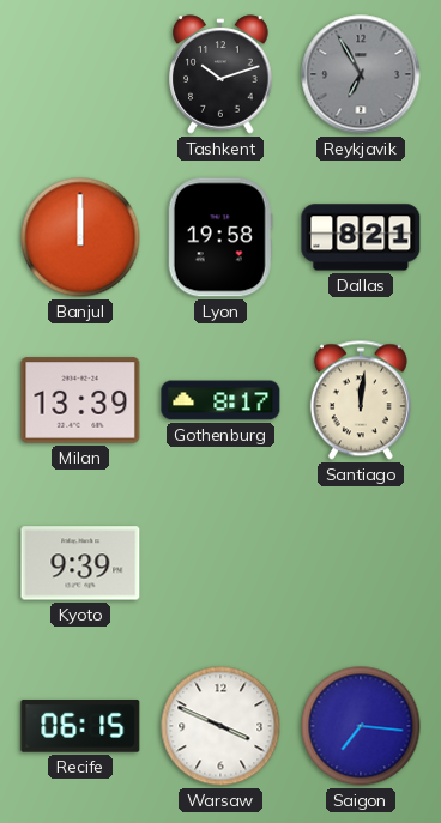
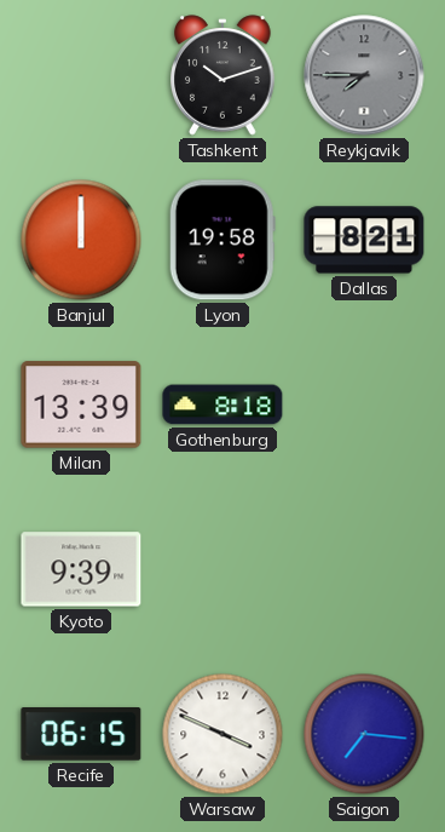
Reykjavik: 6:55 -> 7:45
Gothenburg: 8:17 -> 8:18
Santiago: 12:01 -> none
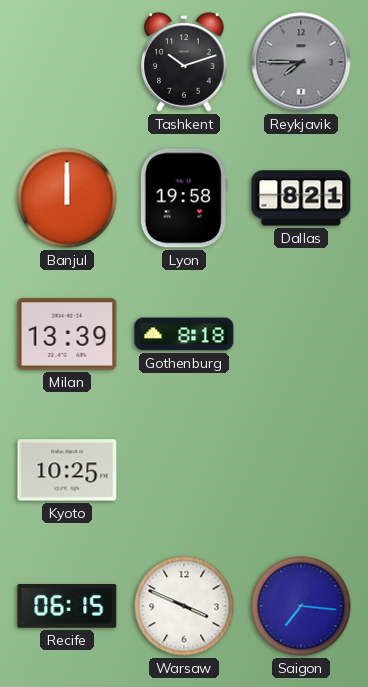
Kyoto: 9:39 -> 10:25
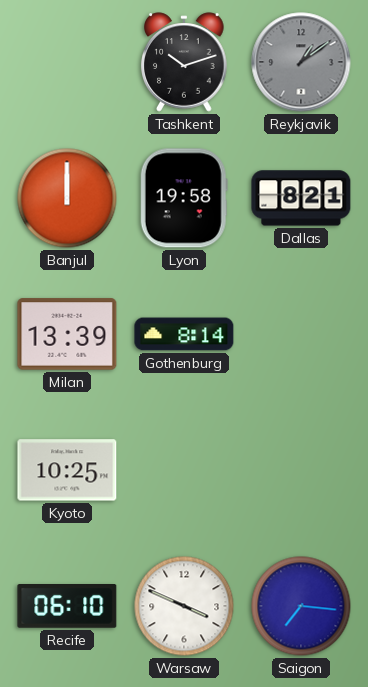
Reykjavik: 7:45 -> 1:09
Gothenburg: 8:18 -> 8:14
Recife: 06:15 -> 06:10
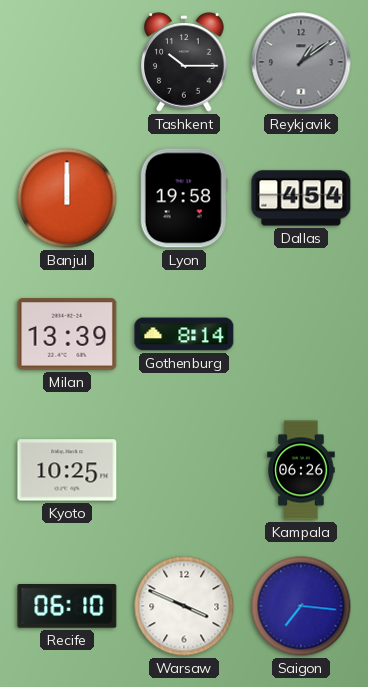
Tashkent: 10:12 -> 10:15
Dallas: 8:21 -> 4:54
Kampala: none -> 06:26
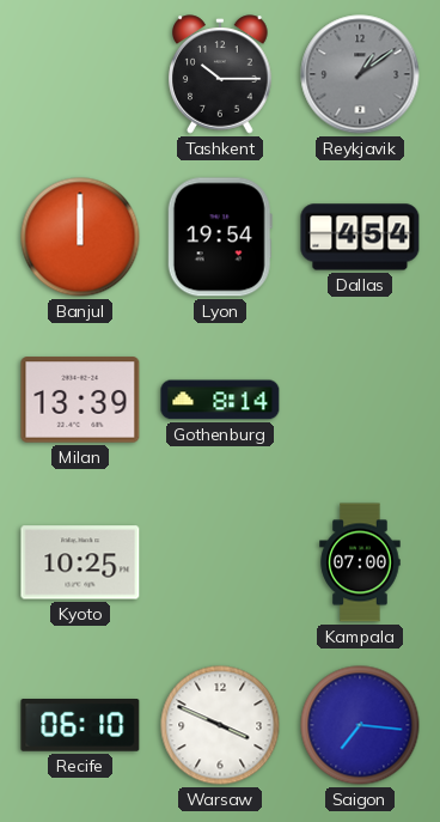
Lyon: 19:58 -> 19:54
Kampala: 06:26 -> 07:00
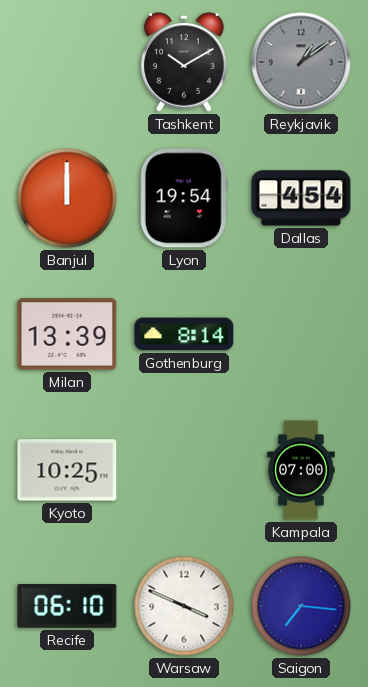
Tashkent: 10:15 -> 10:10
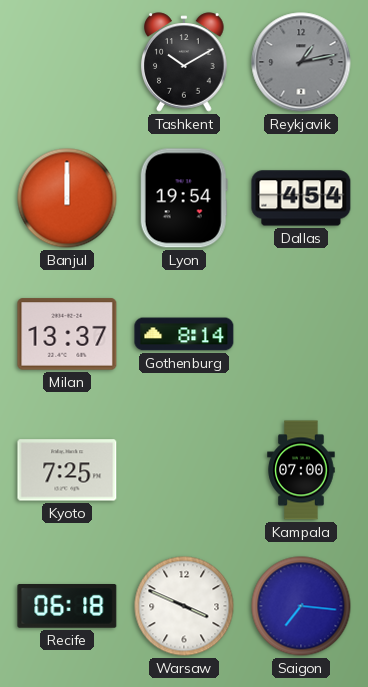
Reykjavik: 1:09 -> 1:13
Milan: 13:39 -> 13:37
Kyoto: 10:25 -> 7:25
Recife: 06:10 -> 06:18
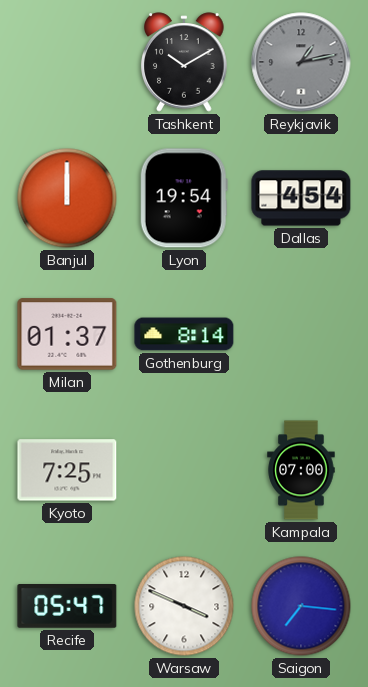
Milan: 13:37 -> 01:37
Recife: 06:18 -> 05:47
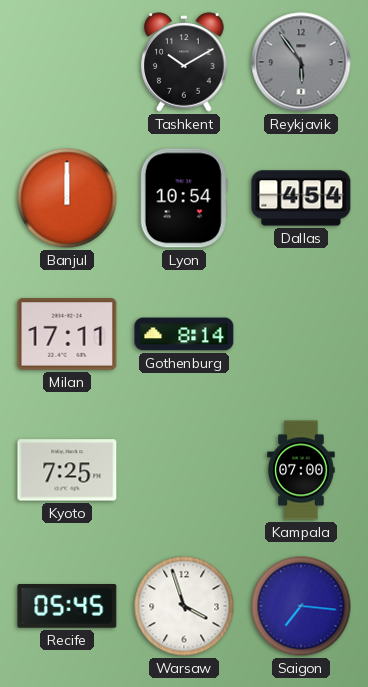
Reykjavik: 1:13 -> 5:54
Lyon: 19:54 -> 10:54
Milan: 01:37 -> 17:11
Recife: 05:47 -> 05:45
Warsaw: 3:49 -> 3:57
